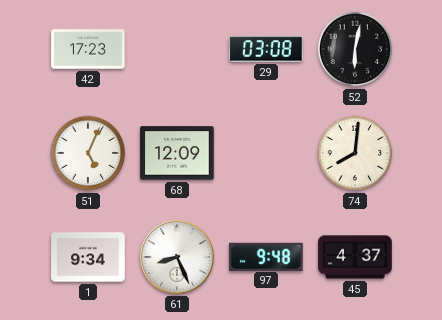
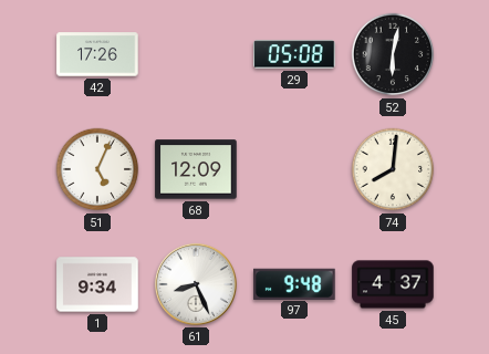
42: 17:23 -> 17:26
29: 03:08 -> 05:08
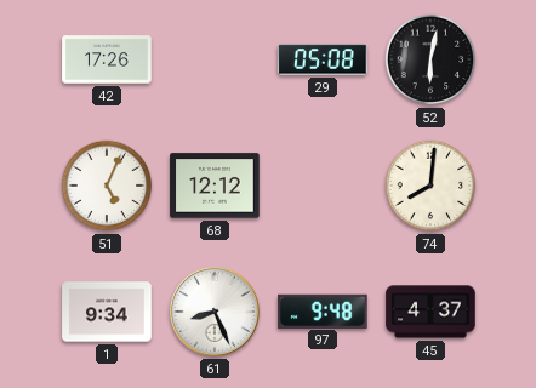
68: 12:09 -> 12:12
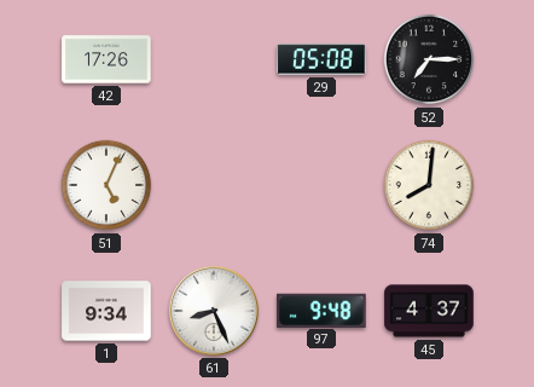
52: 6:02 -> 7:15
68: 12:12 -> none
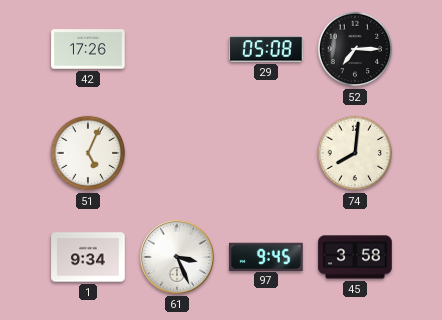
61: 8:26 -> 3:26
97: 9:48 -> 9:45
45: 4:37 -> 3:58
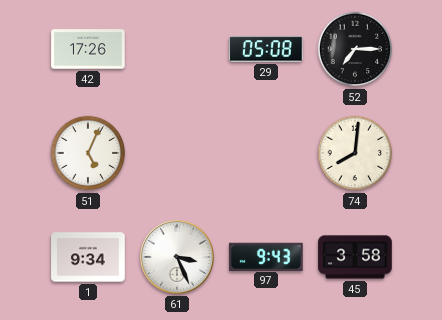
97: 9:45 -> 9:43
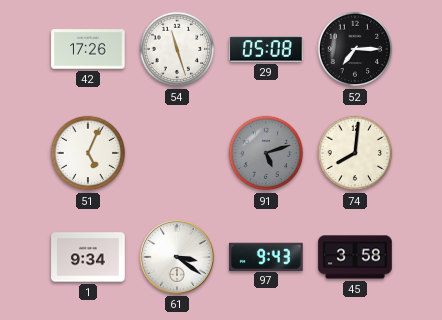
54: none -> 11:27
91: none -> 5:12
61: 3:26 -> 3:21
